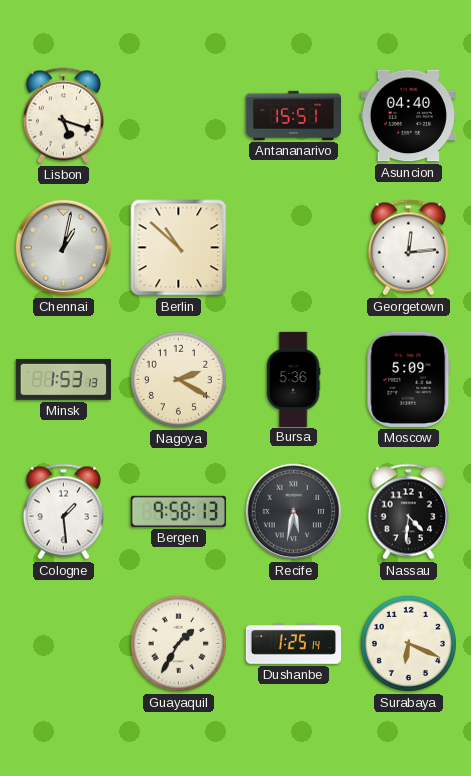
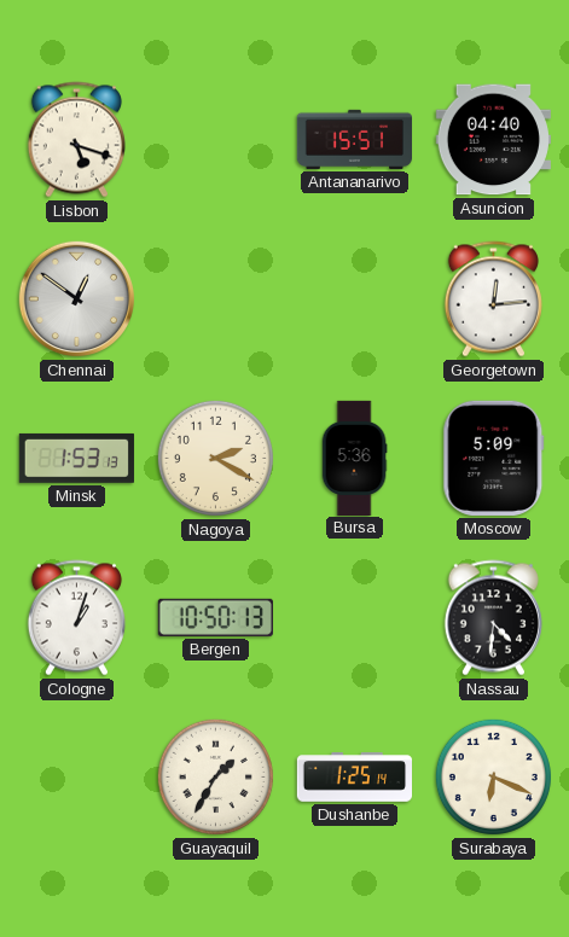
Chennai: 1:02 -> 12:51
Berlin: 10:52 -> none
Cologne: 1:29 -> 1:03
Bergen: 9:58 -> 10:50
Recife: 5:32 -> none
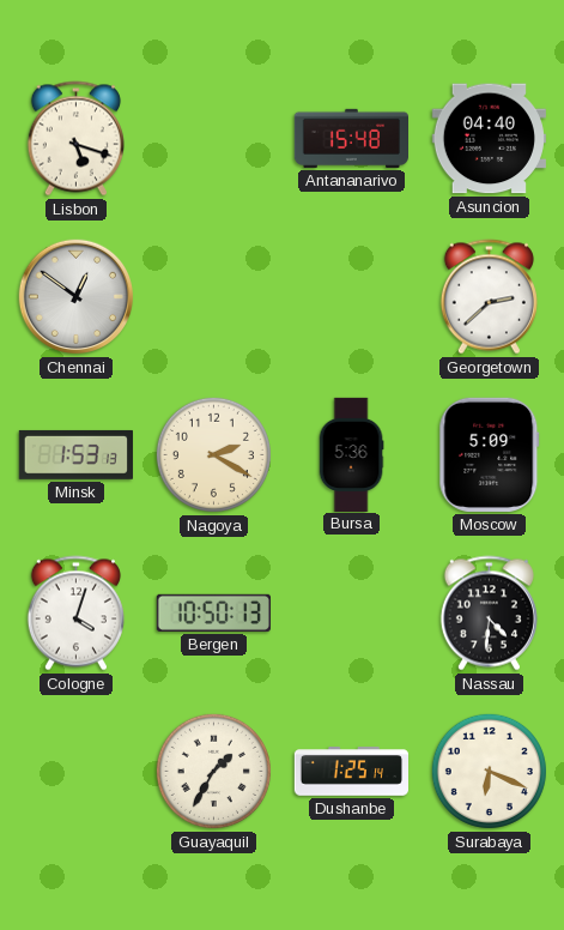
Antananarivo: 15:51 -> 15:48
Georgetown: 12:14 -> 2:38
Cologne: 1:03 -> 4:03
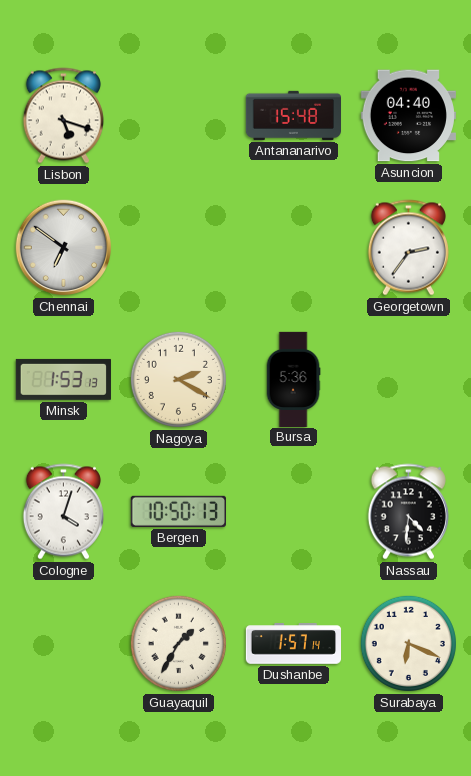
Chennai: 12:51 -> 6:51
Georgetown: 2:38 -> 2:36
Moscow: 5:09 -> none
Dushanbe: 1:25 -> 1:57
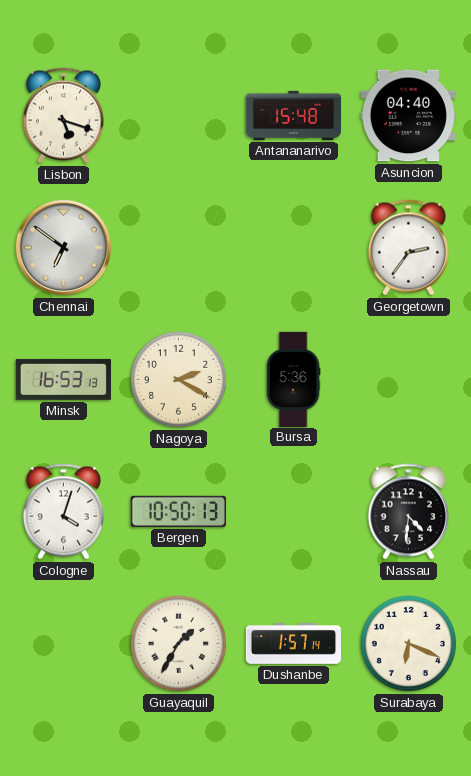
Minsk: 1:53 -> 16:53
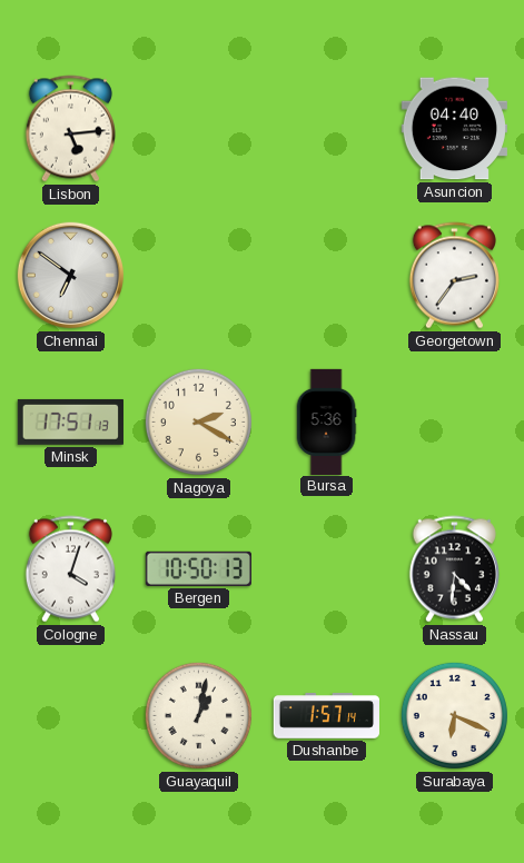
Lisbon: 5:18 -> 5:14
Antananarivo: 15:48 -> none
Minsk: 16:53 -> 17:51
Guayaquil: 1:35 -> 1:02
